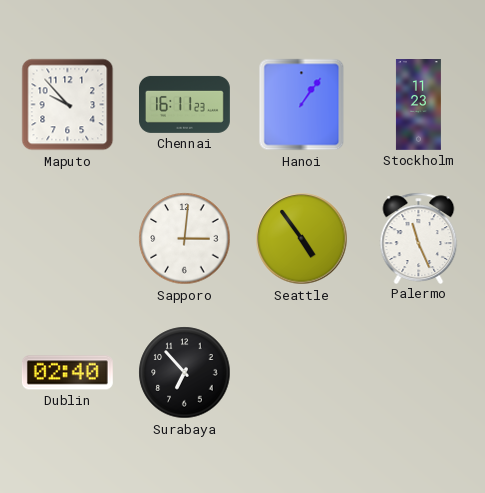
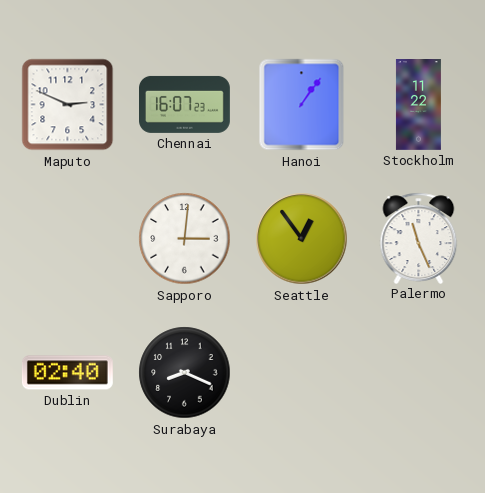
Maputo: 9:53 -> 2:49
Chennai: 16:11 -> 16:07
Stockholm: 11:23 -> 11:22
Seattle: 4:54 -> 12:54
Surabaya: 6:53 -> 8:19
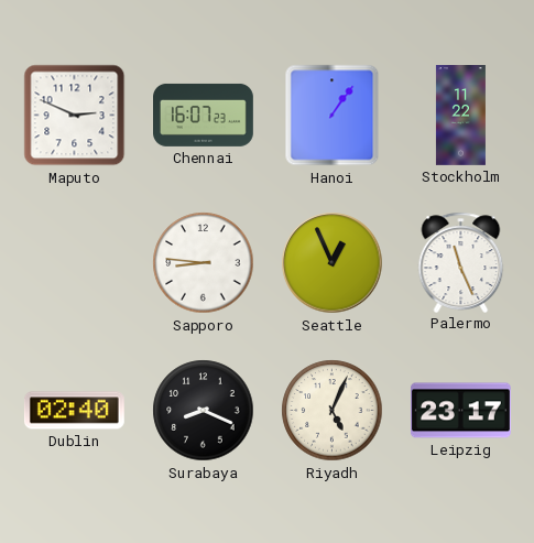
Sapporo: 3:01 -> 8:46
Seattle: 12:54 -> 12:56
Riyadh: none -> 5:04
Leipzig: none -> 23:17
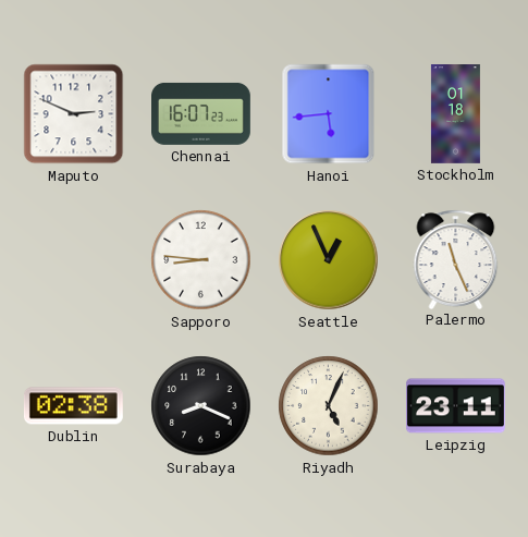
Hanoi: 1:06 -> 5:44
Stockholm: 11:22 -> 01:18
Dublin: 02:40 -> 02:38
Leipzig: 23:17 -> 23:11
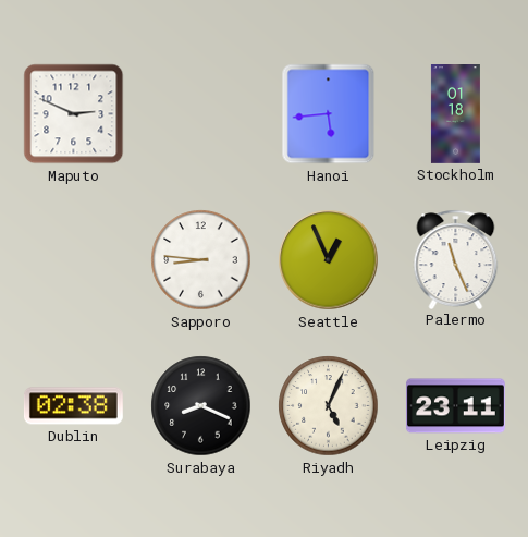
Chennai: 16:07 -> none
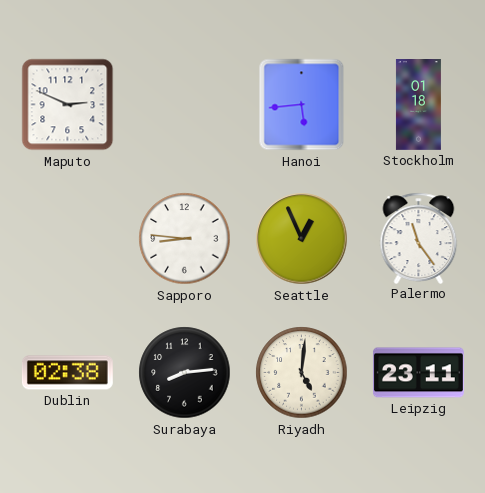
Palermo: 11:26 -> 11:24
Surabaya: 8:19 -> 8:14
Riyadh: 5:04 -> 5:01
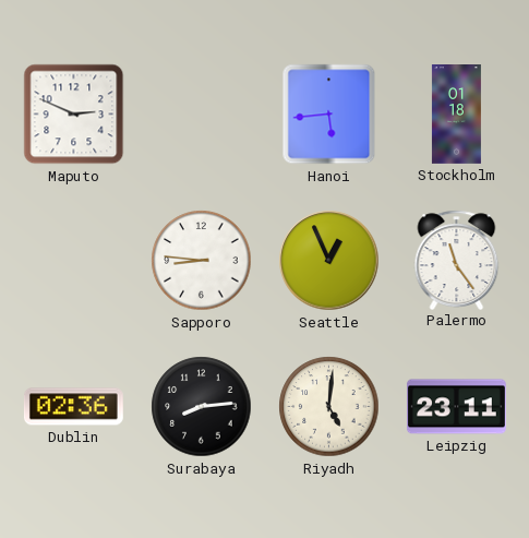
Dublin: 02:38 -> 02:36
